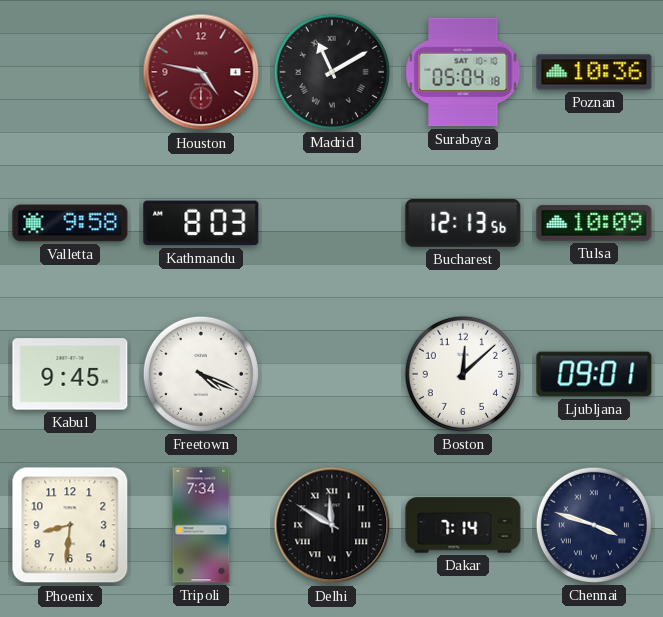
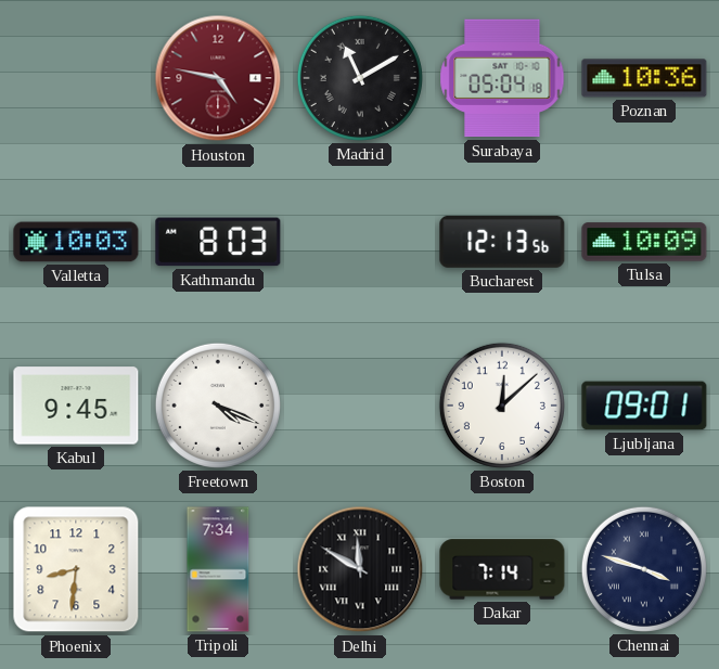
Valletta: 9:58 -> 10:03
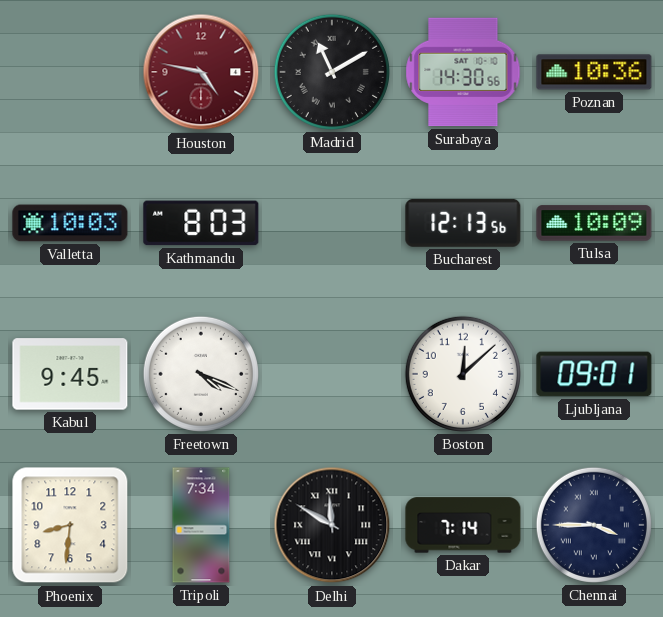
Surabaya: 05:04 -> 14:30
Chennai: 3:48 -> 3:45
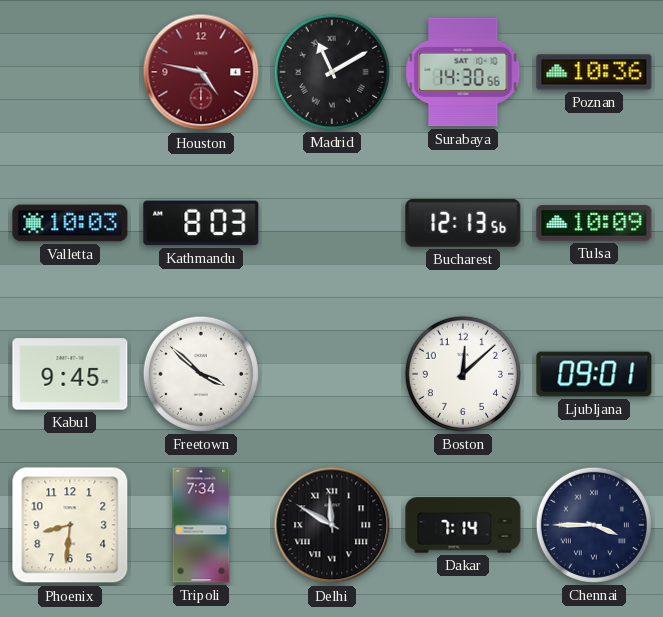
Freetown: 4:19 -> 3:52
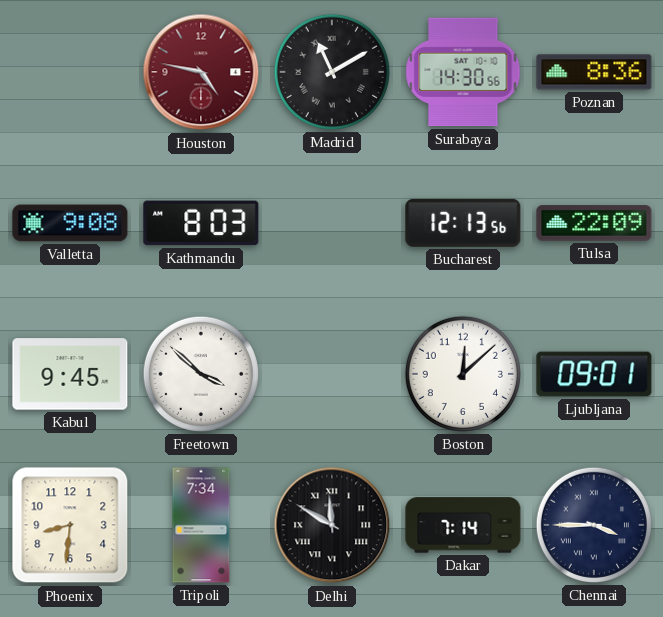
Poznan: 10:36 -> 8:36
Valletta: 10:03 -> 9:08
Tulsa: 10:09 -> 22:09
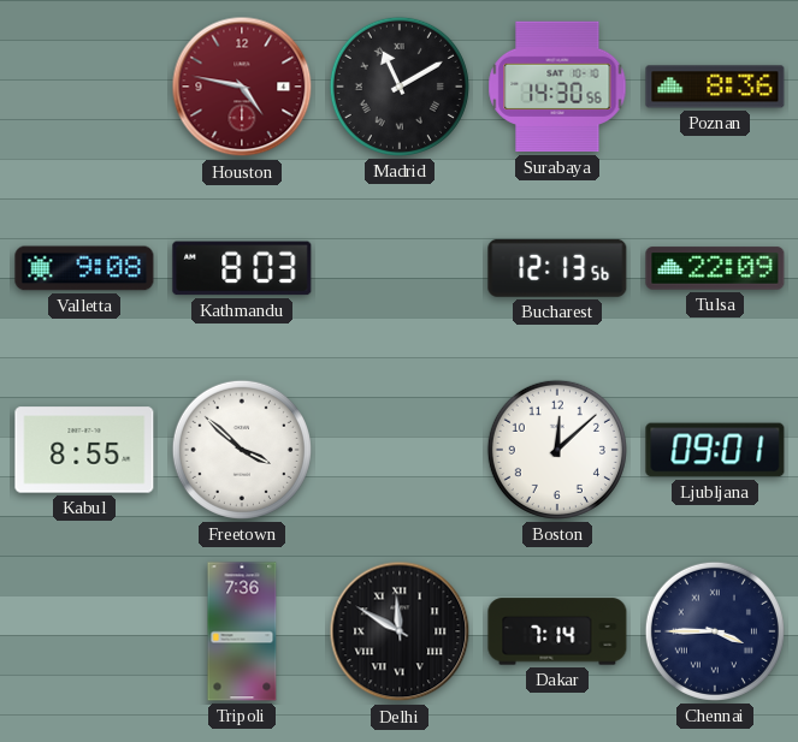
Kabul: 9:45 -> 8:55
Phoenix: 8:31 -> none
Tripoli: 7:34 -> 7:36
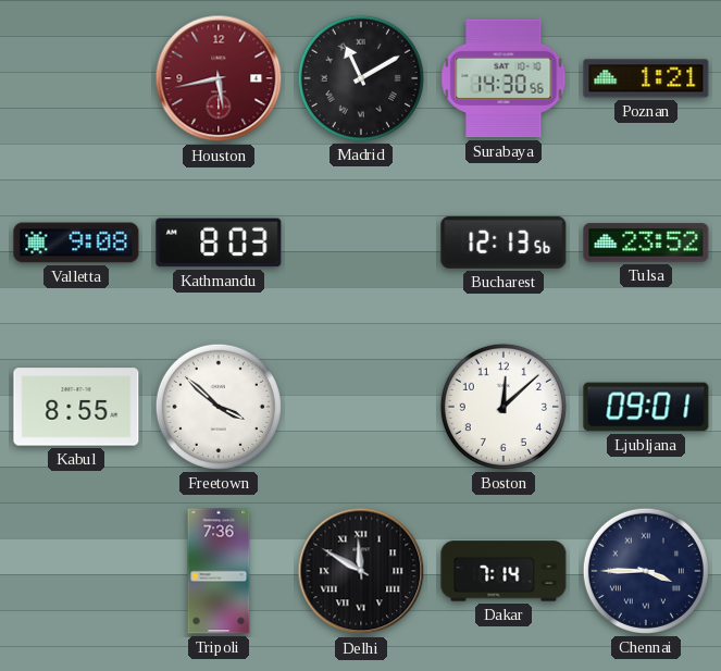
Houston: 4:47 -> 5:43
Poznan: 8:36 -> 1:21
Tulsa: 22:09 -> 23:52
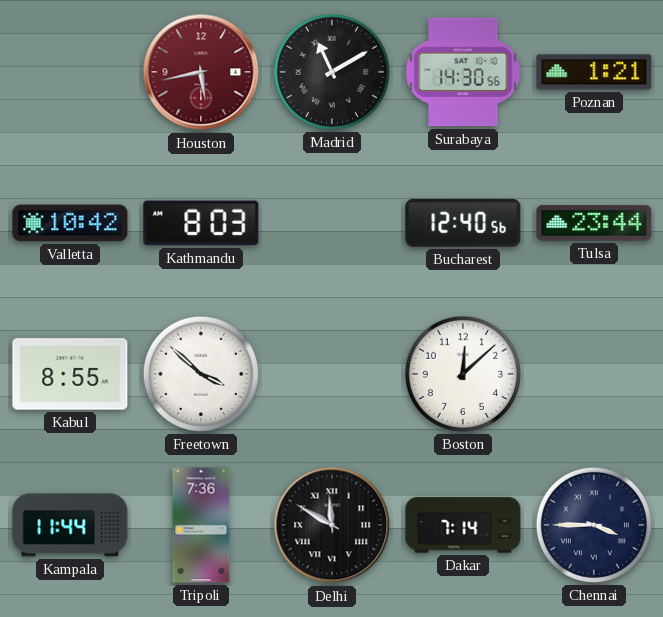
Valletta: 9:08 -> 10:42
Bucharest: 12:13 -> 12:40
Tulsa: 23:52 -> 23:44
Ljubljana: 09:01 -> none
Kampala: none -> 11:44
